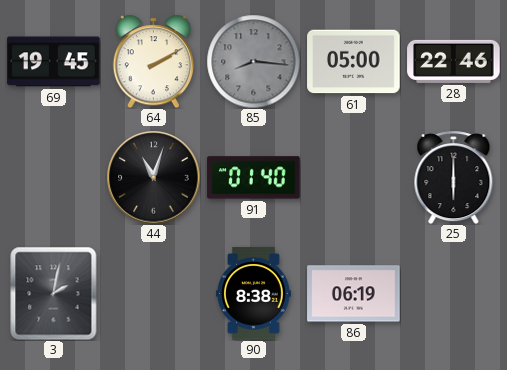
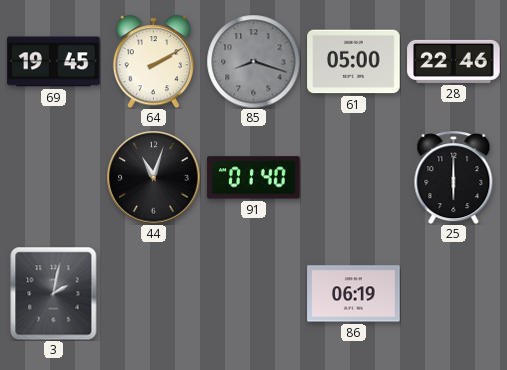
85: 8:16 -> 8:18
90: 8:38 -> none
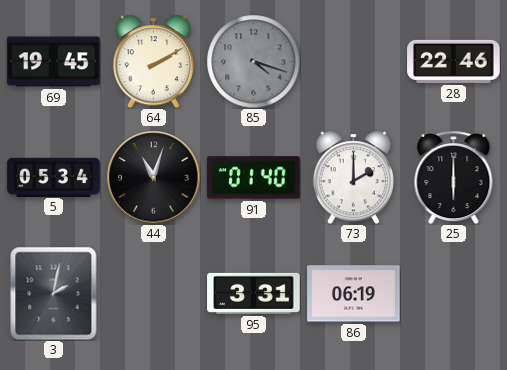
85: 8:18 -> 4:18
61: 05:00 -> none
5: none -> 05:34
73: none -> 2:00
95: none -> 3:31
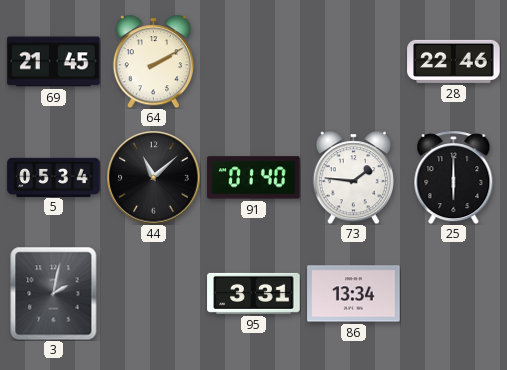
69: 19:45 -> 21:45
85: 4:18 -> none
44: 11:03 -> 11:08
73: 2:00 -> 1:46
86: 06:19 -> 13:34
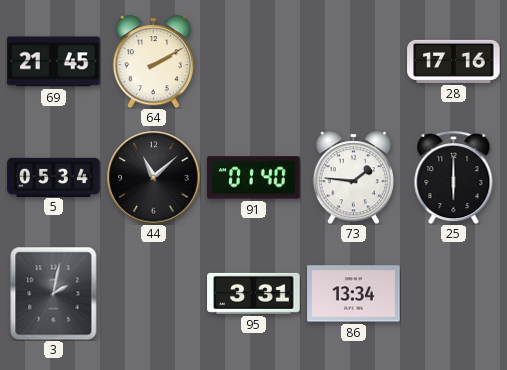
28: 22:46 -> 17:16
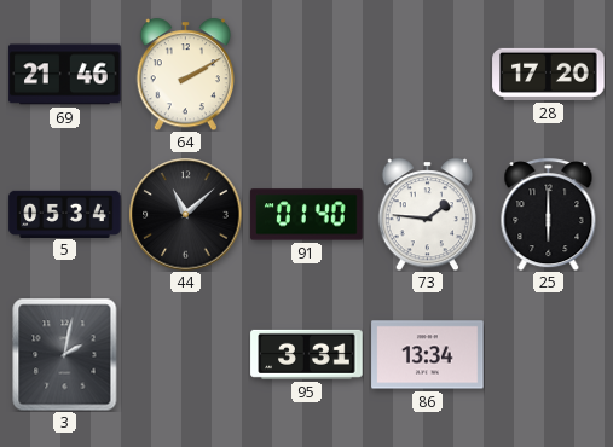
69: 21:45 -> 21:46
28: 17:16 -> 17:20
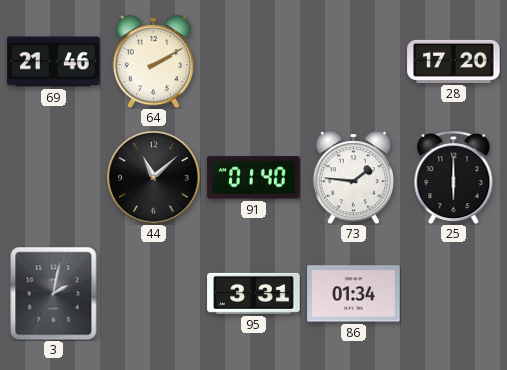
5: 05:34 -> none
86: 13:34 -> 01:34
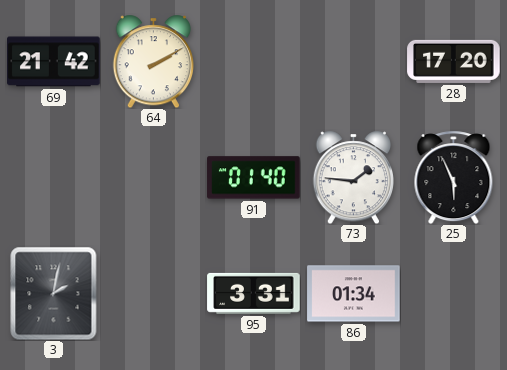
69: 21:46 -> 21:42
44: 11:08 -> none
25: 6:00 -> 5:56
